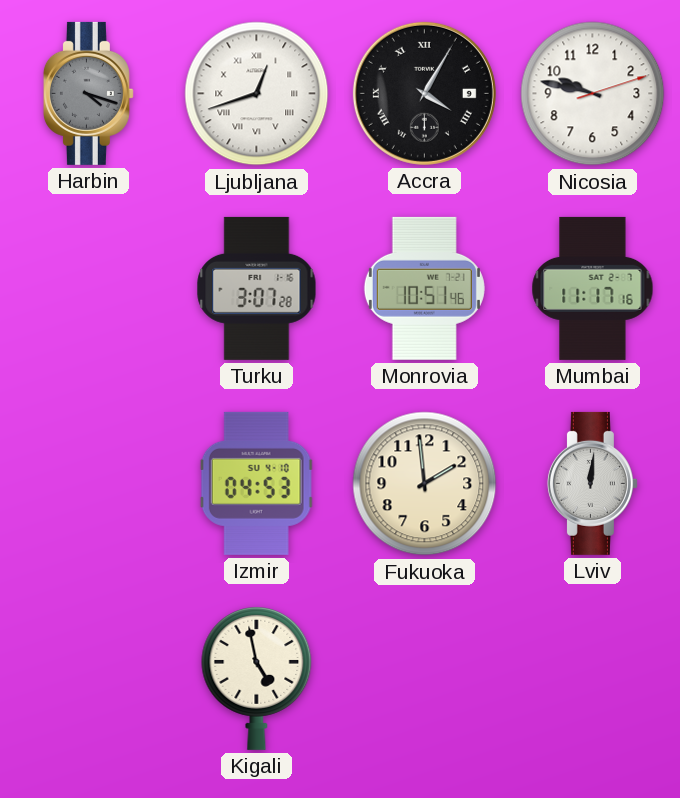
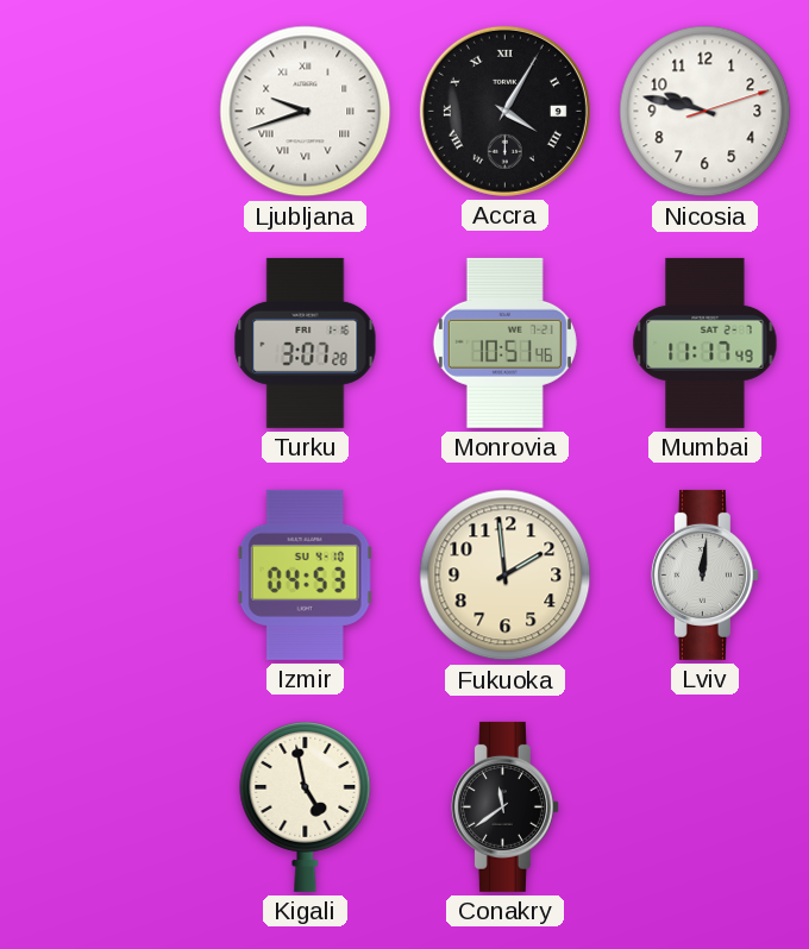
Harbin: 4:18 -> none
Ljubljana: 12:42 -> 9:42
Mumbai: 11:17:16 -> 11:17:49
Conakry: none -> 11:39
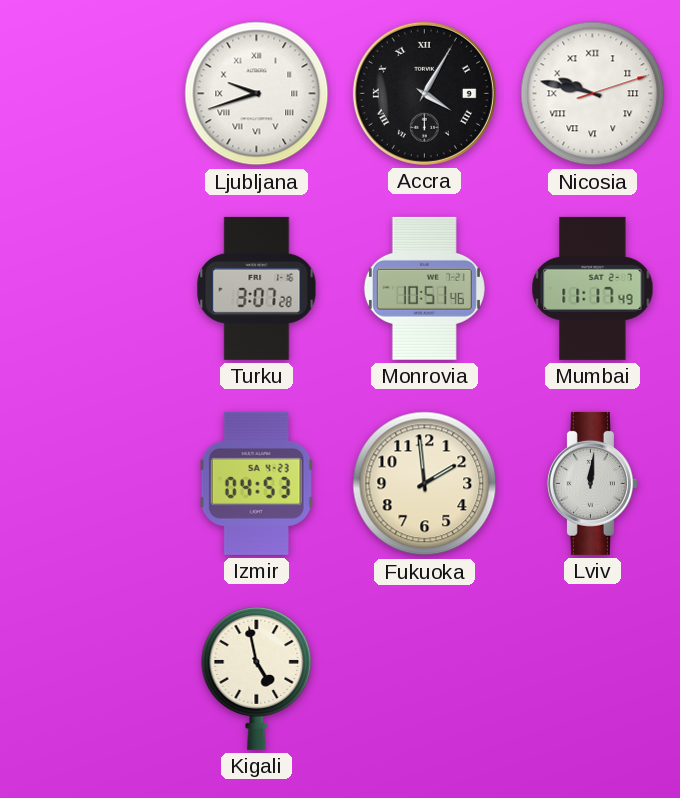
Nicosia numerals: Arabic -> Roman
Izmir date: SU 4-10 -> SA 4-23
Conakry: 11:39 -> none
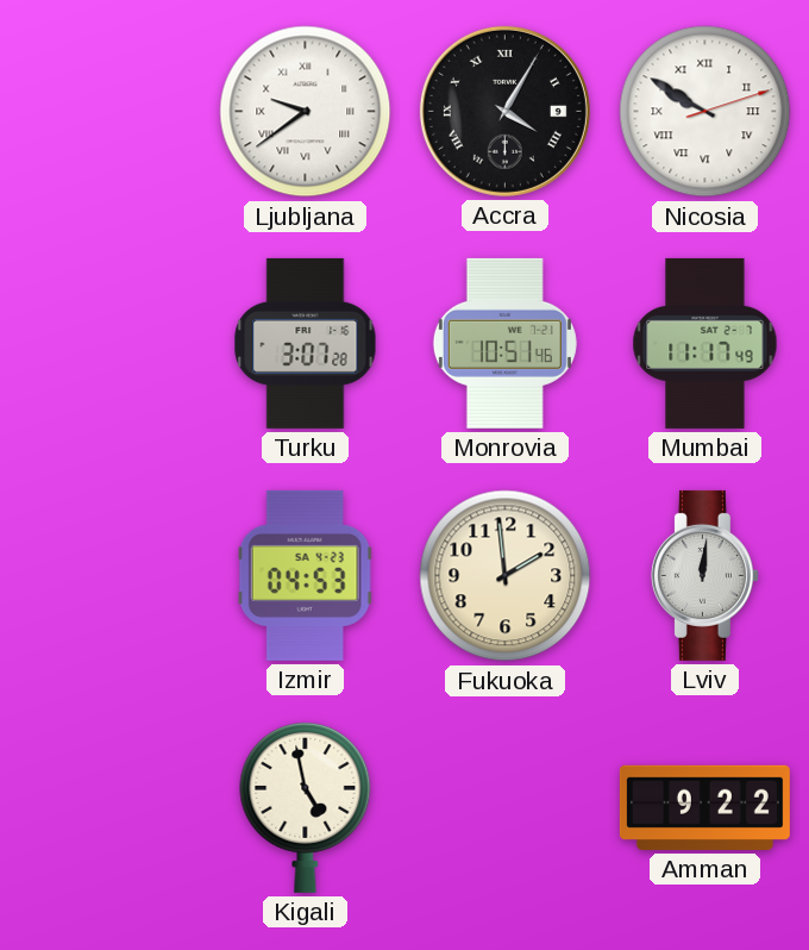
Ljubljana: 9:42 -> 9:39
Nicosia: 9:47 -> 9:50
Amman: none -> 9:22
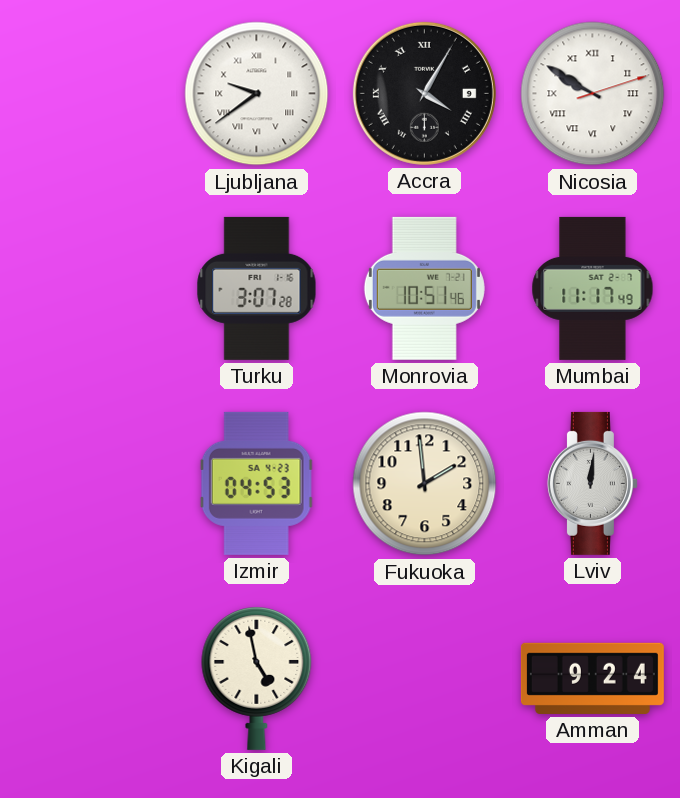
Amman: 9:22 -> 9:24
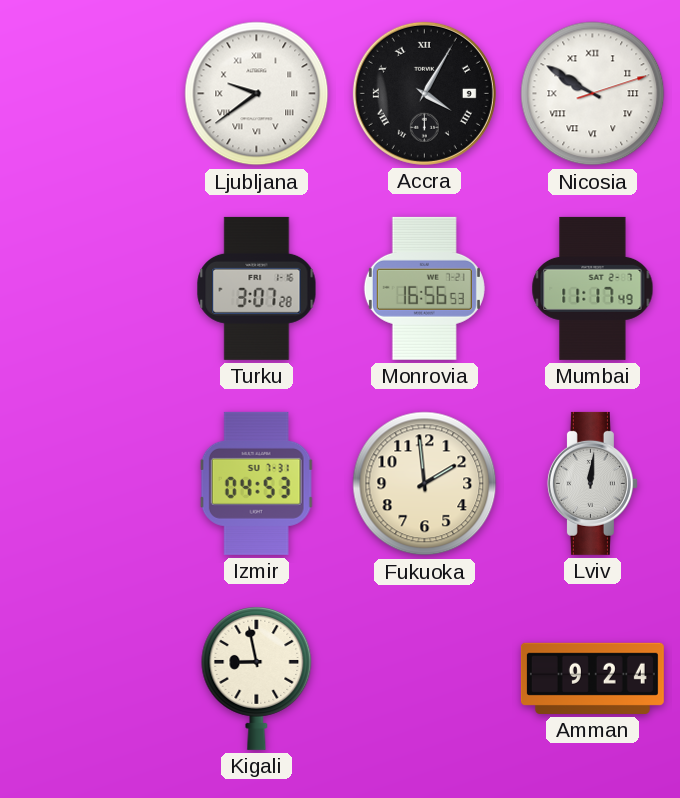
Monrovia: 10:51 -> 16:56
Izmir date: SA 4-23 -> SU 7-31
Kigali: 4:58 -> 8:58
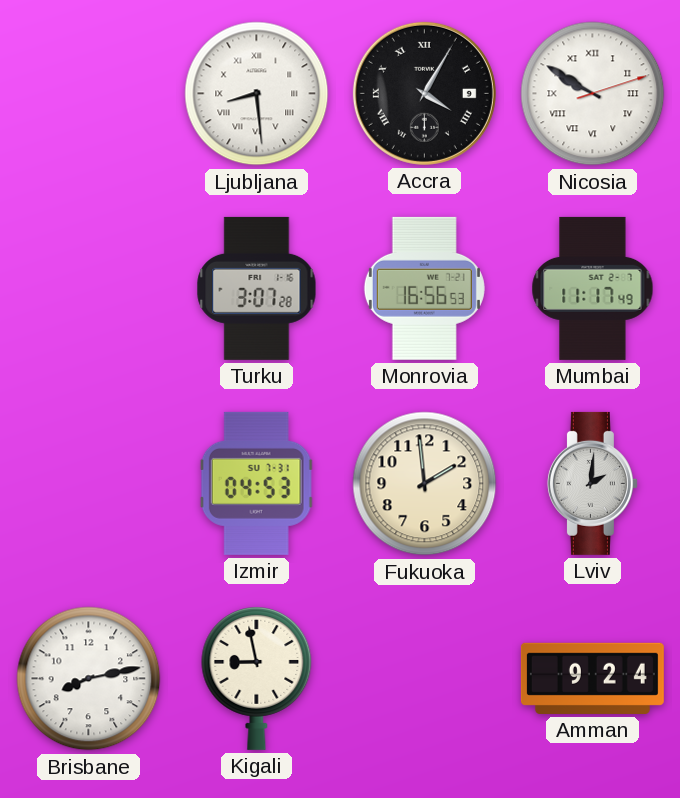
Ljubljana: 9:39 -> 8:29
Lviv: 12:01 -> 2:01
Brisbane: none -> 8:13
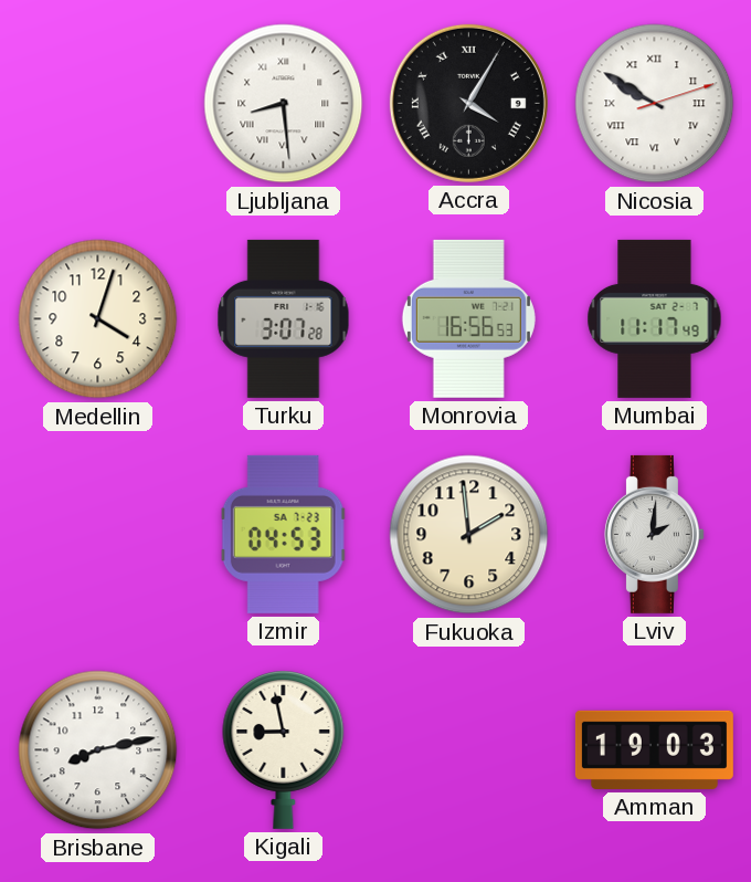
Medellin: none -> 4:03
Izmir date: SU 7-31 -> SA 7-23
Amman: 9:24 -> 19:03
